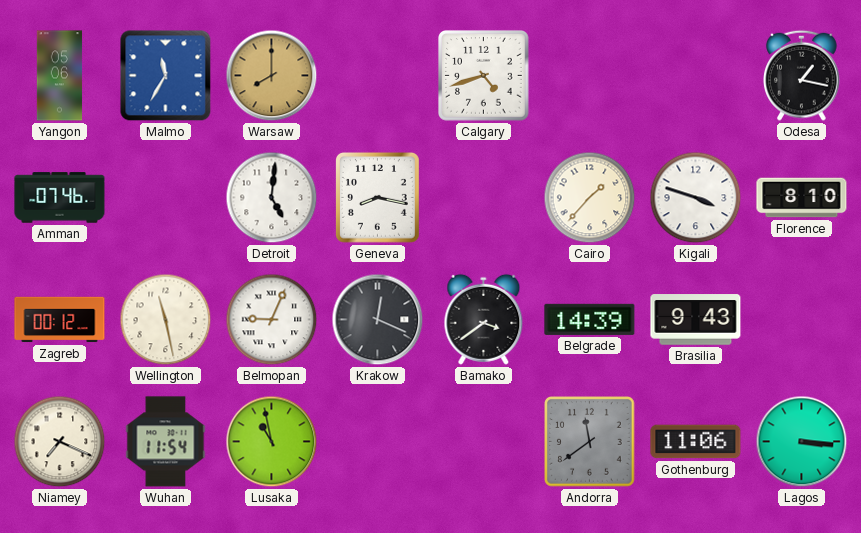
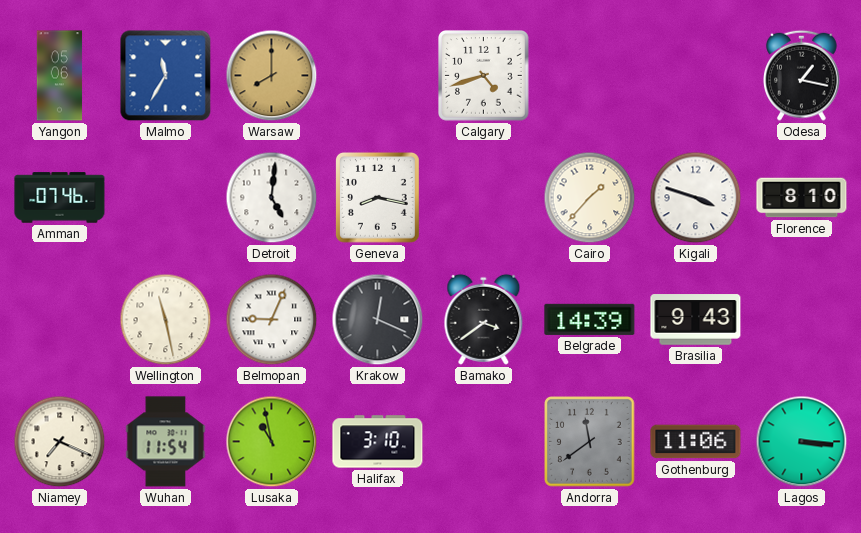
Zagreb: 00:12 -> none
Halifax: none -> 3:10
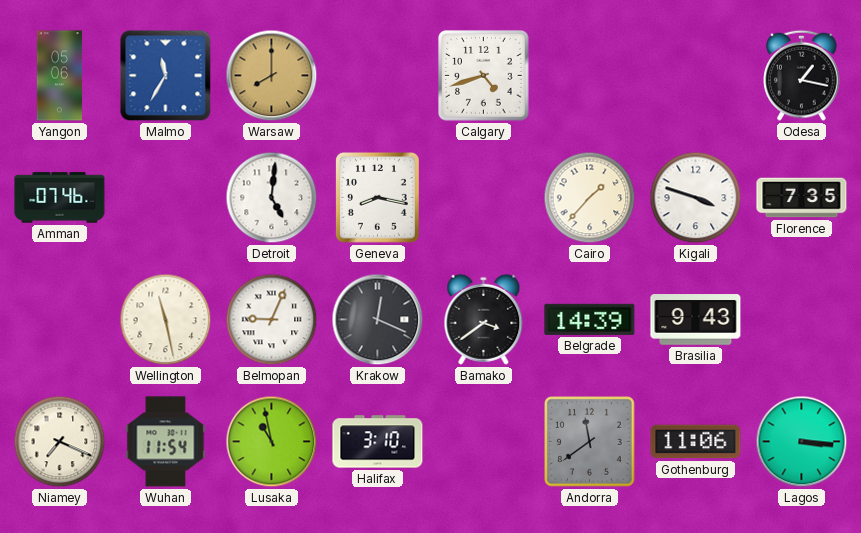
Florence: 8:10 -> 7:35
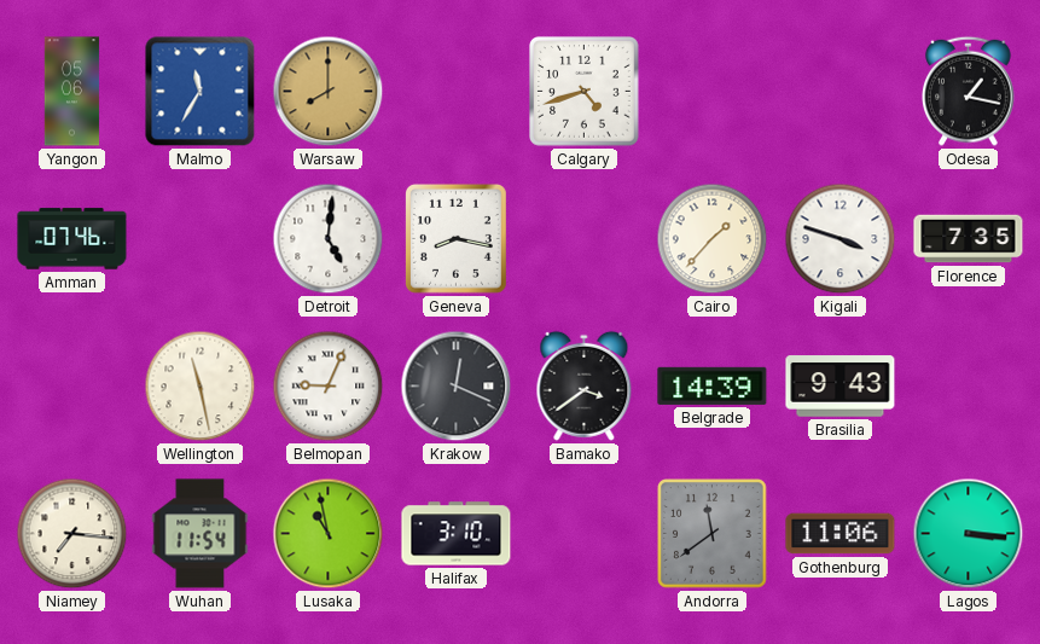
Niamey: 7:19 -> 7:16
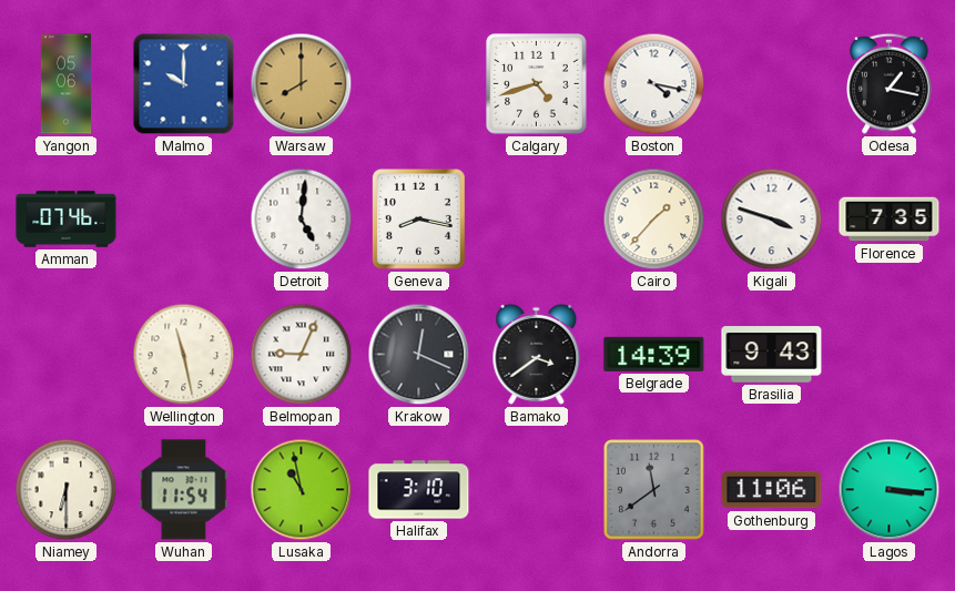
Malmo: 11:35 -> 10:00
Boston: none -> 4:17
Niamey: 7:16 -> 6:30
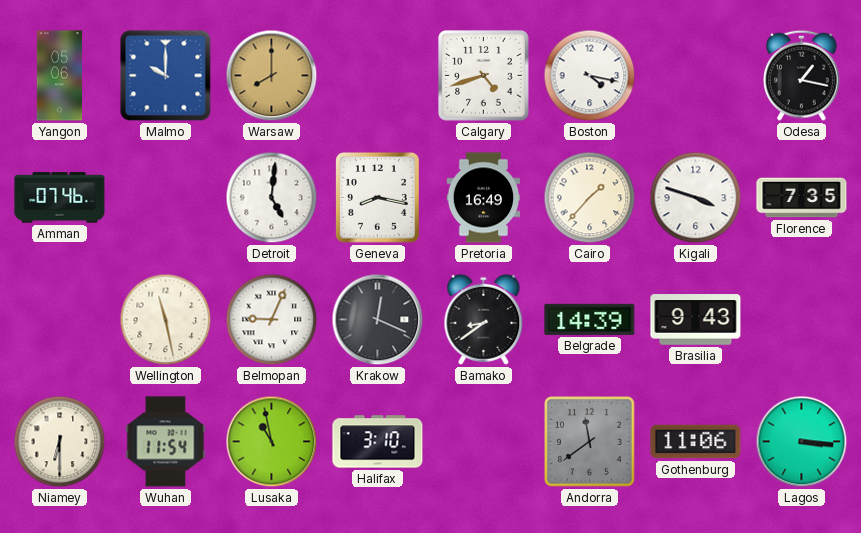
Pretoria: none -> 16:49
Bamako: 3:39 -> 8:39
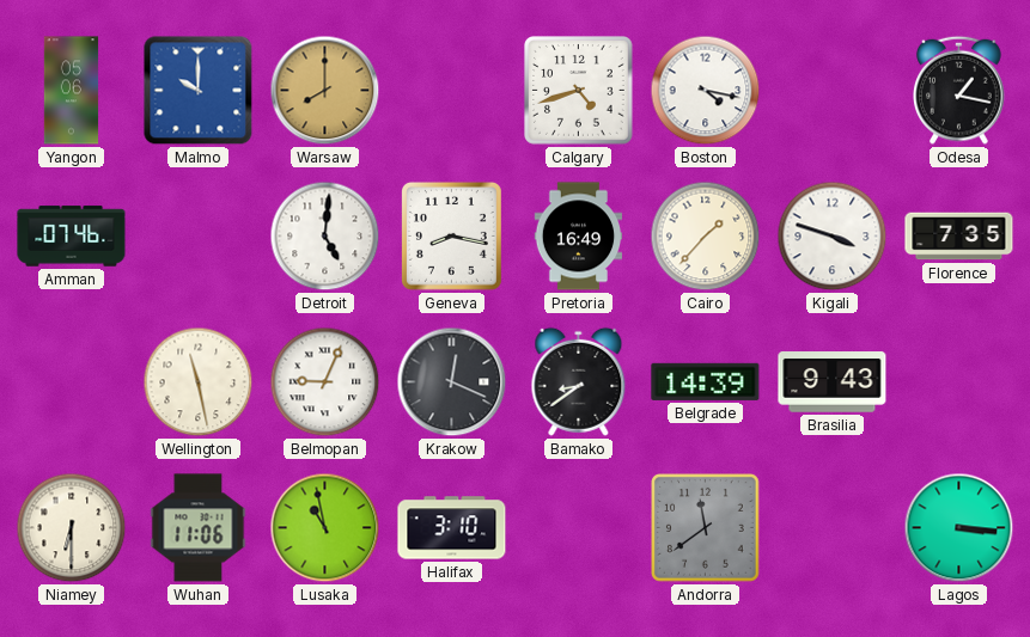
Wuhan: 11:54 -> 11:06
Gothenburg: 11:06 -> none
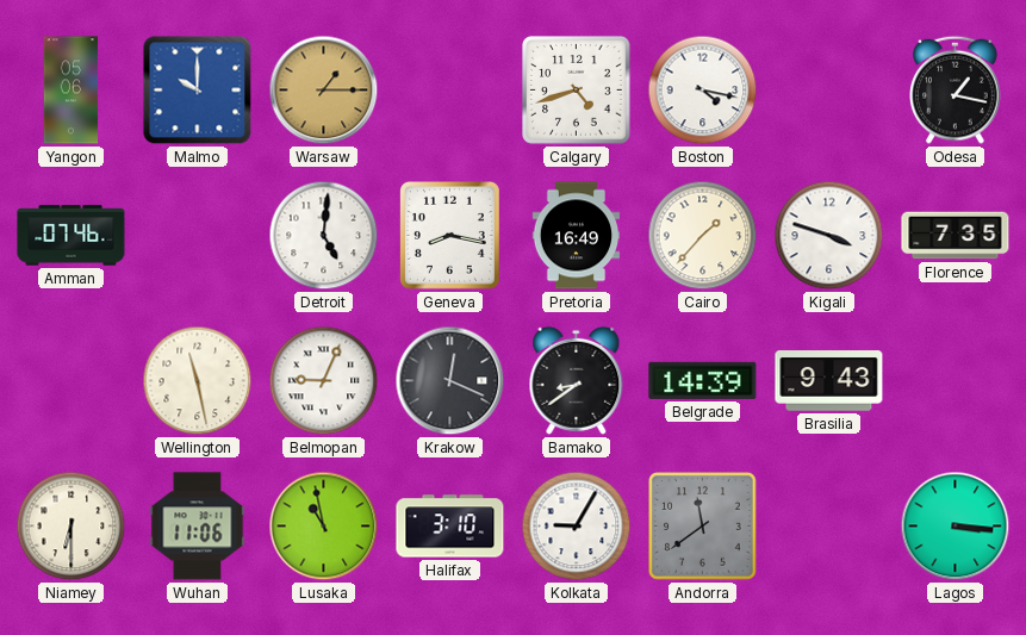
Warsaw: 8:00 -> 1:15
Kolkata: none -> 9:05
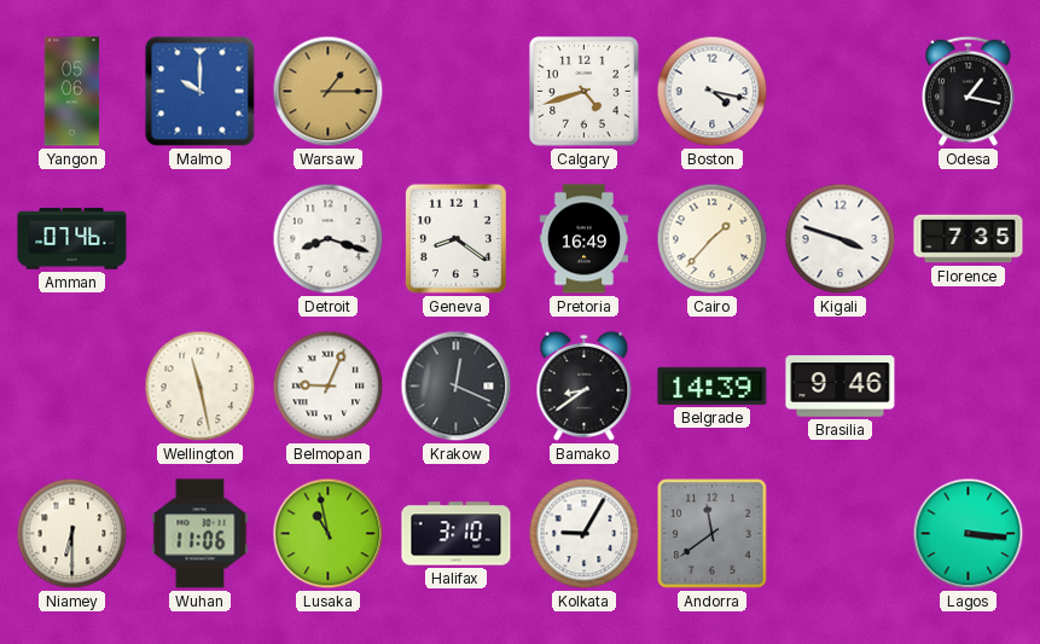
Detroit: 5:01 -> 8:18
Geneva: 8:17 -> 8:21
Brasilia: 9:43 -> 9:46
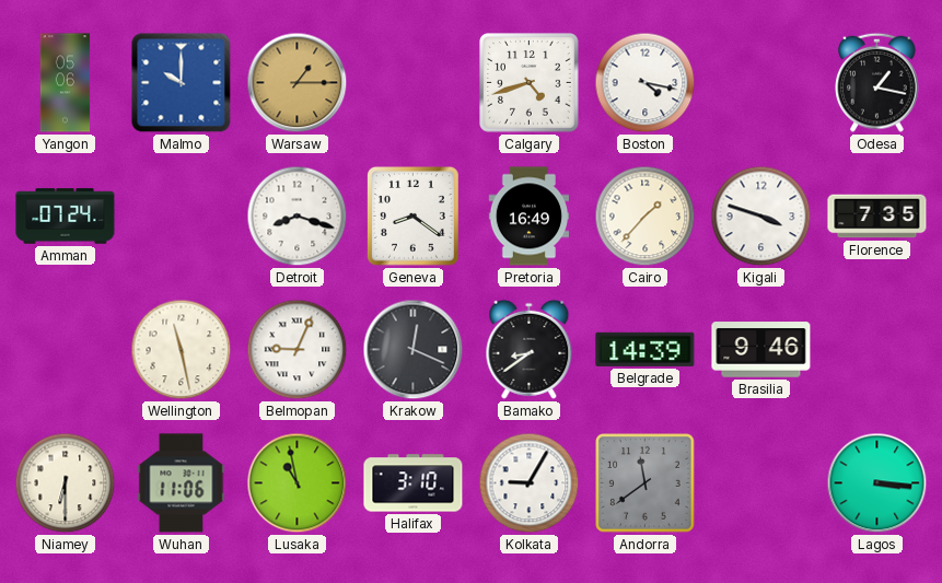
Amman: 07:46 -> 07:24
